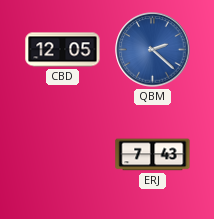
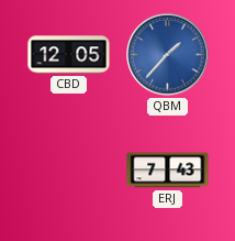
QBM: 2:22 -> 1:37
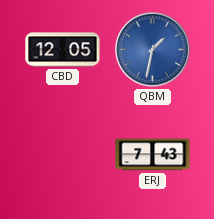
QBM: 1:37 -> 1:32
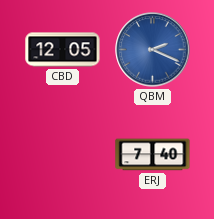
QBM: 1:32 -> 2:19
ERJ: 7:43 -> 7:40
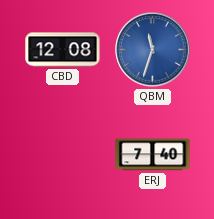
CBD: 12:05 -> 12:08
QBM: 2:19 -> 11:33
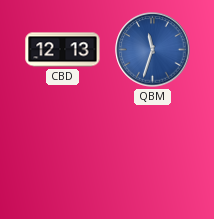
CBD: 12:08 -> 12:13
ERJ: 7:40 -> none
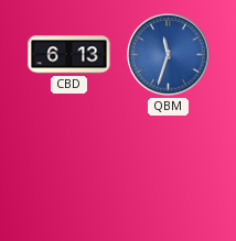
CBD: 12:13 -> 6:13
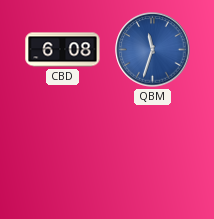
CBD: 6:13 -> 6:08
